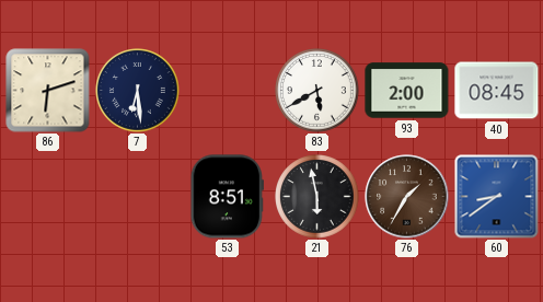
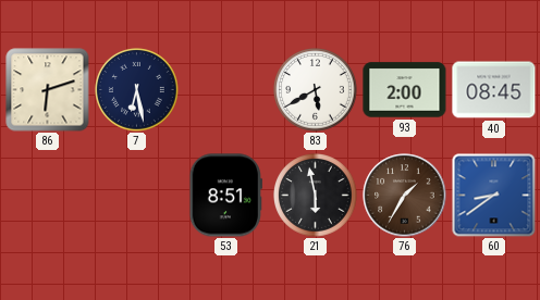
7: 6:29 -> 6:28
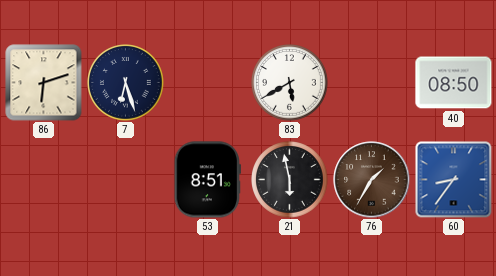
7: 6:28 -> 6:27
93: 2:00 -> none
40: 08:45 -> 08:50
60: 8:39 -> 8:36
